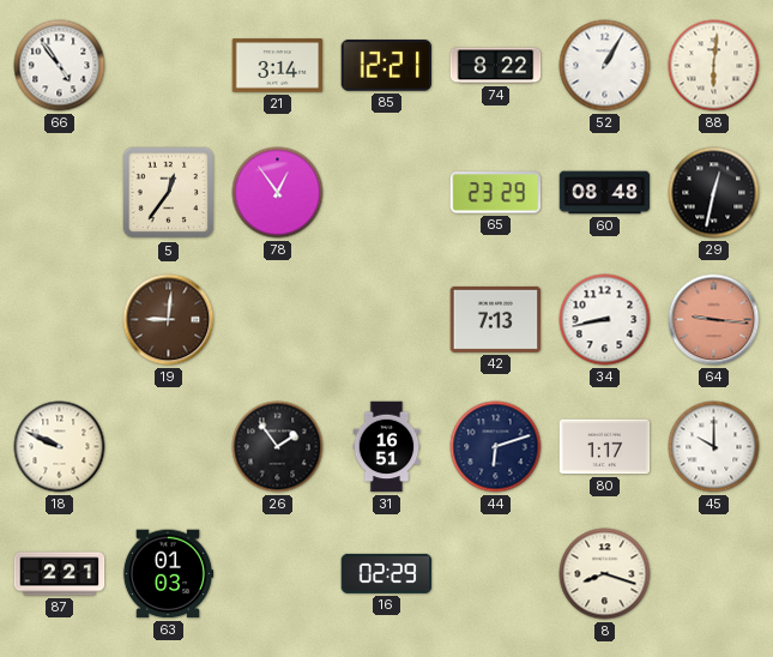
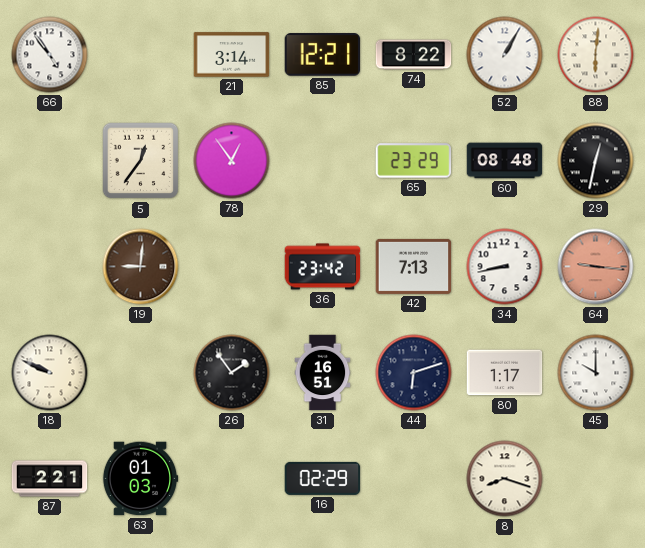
36: none -> 23:42
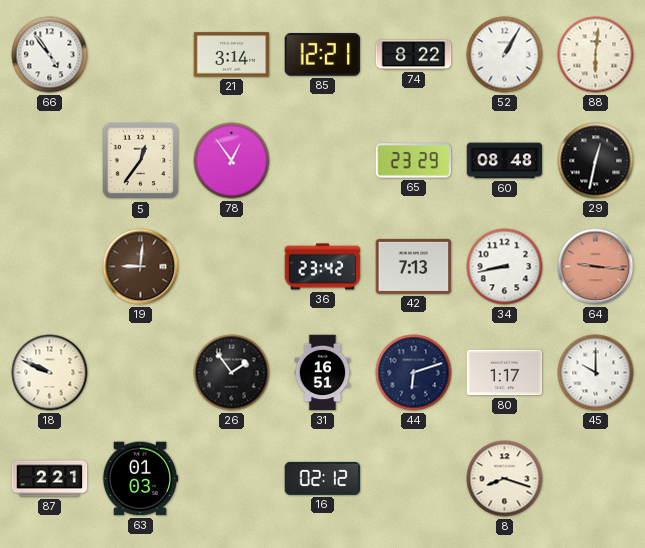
16: 02:29 -> 02:12
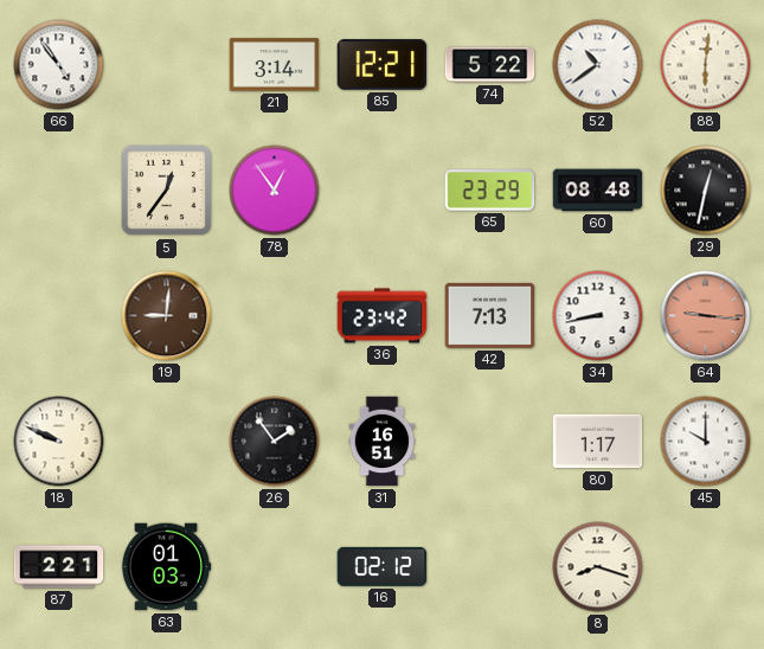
74: 8:22 -> 5:22
52: 1:05 -> 10:39
44: 6:12 -> none
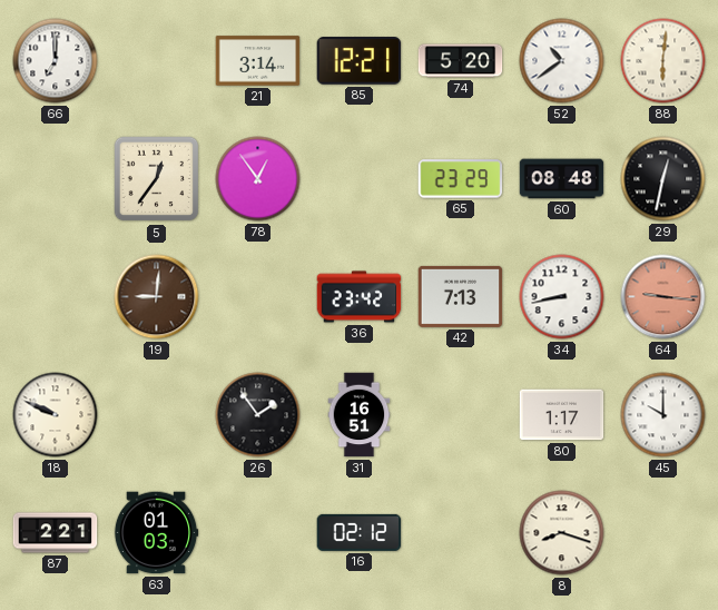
66: 4:54 -> 7:00
74: 5:22 -> 5:20
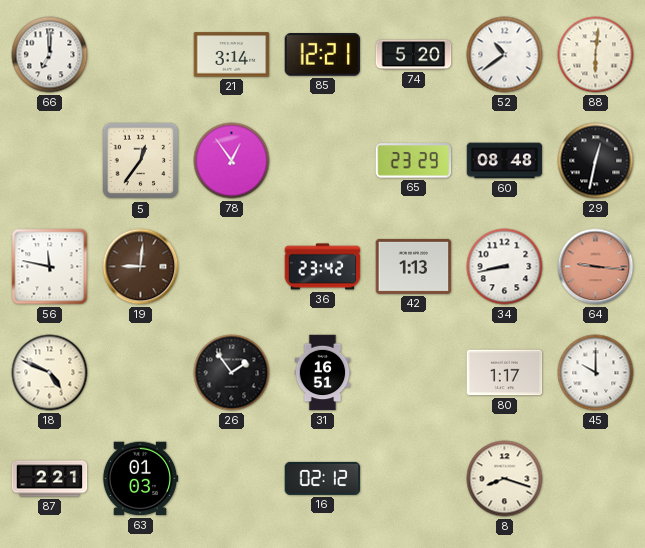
56: none -> 11:47
42: 7:13 -> 1:13
18: 9:49 -> 4:49
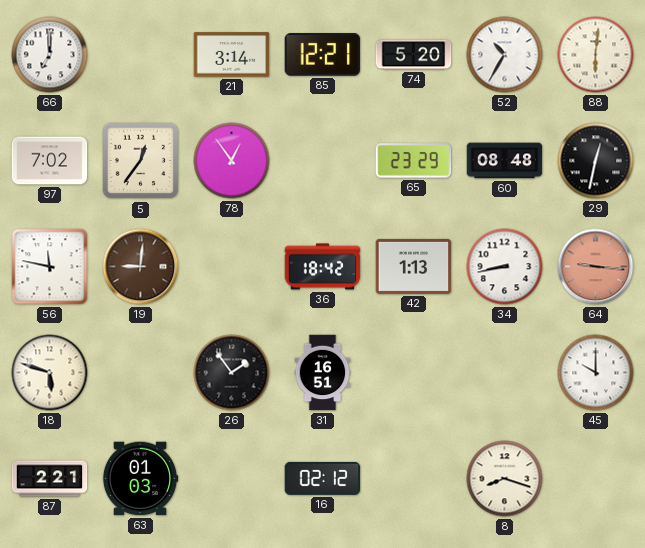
52: 10:39 -> 10:35
97: none -> 7:02
36: 23:42 -> 18:42
18: 4:49 -> 5:48
80: 1:17 -> none
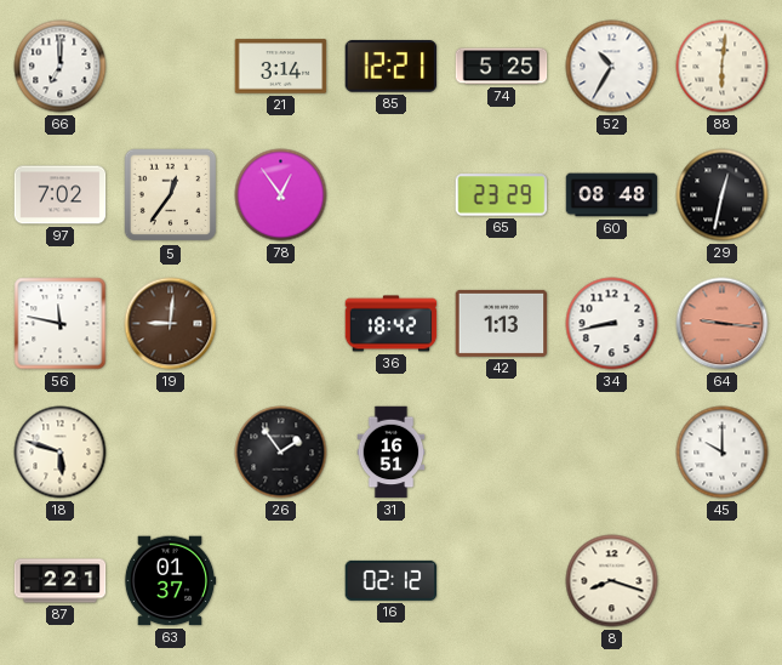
74: 5:20 -> 5:25
63: 01:03 -> 01:37
